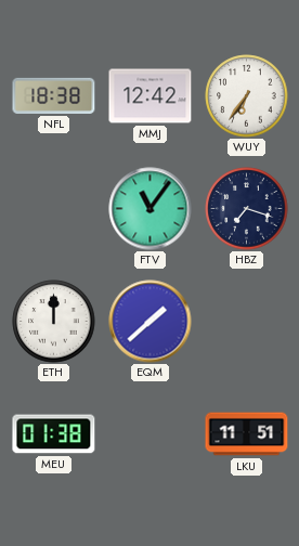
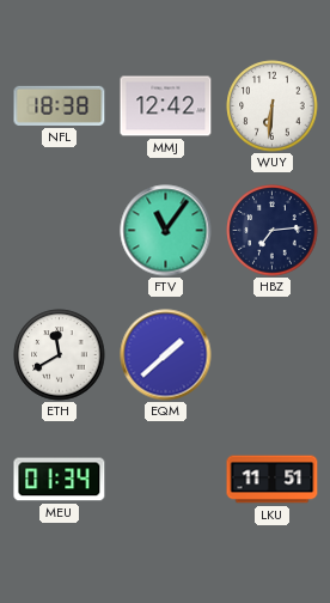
WUY: 6:36 -> 6:31
HBZ: 7:18 -> 7:14
ETH: 12:00 -> 11:40
MEU: 01:38 -> 01:34
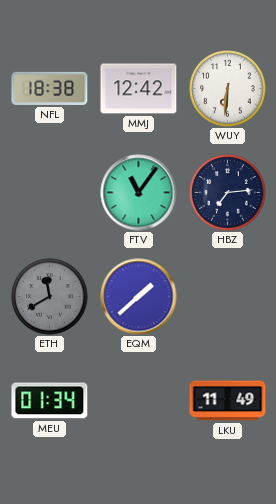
ETH dial: white -> grey
LKU: 11:51 -> 11:49
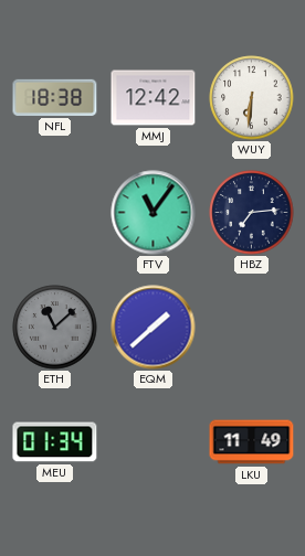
ETH: 11:40 -> 11:08
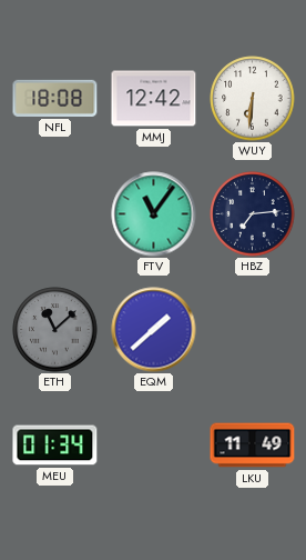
NFL: 18:38 -> 18:08
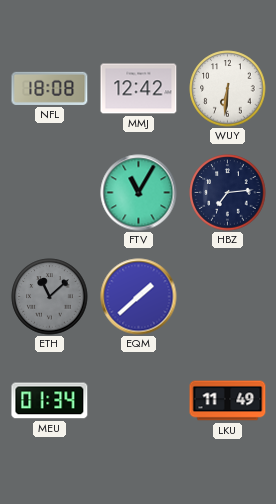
FTV: 11:06 -> 11:05
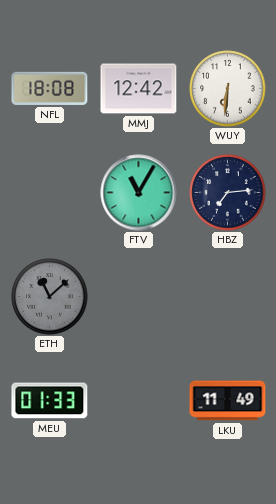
EQM: 1:38 -> none
MEU: 01:34 -> 01:33
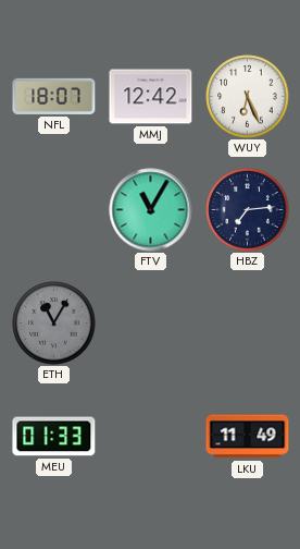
NFL: 18:08 -> 18:07
WUY: 6:31 -> 6:26
ETH: 11:08 -> 11:05
